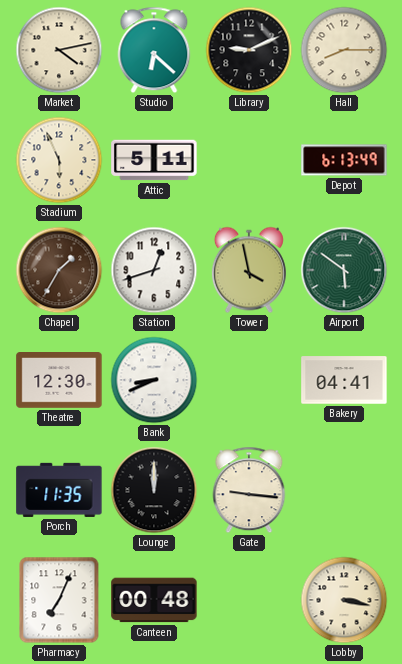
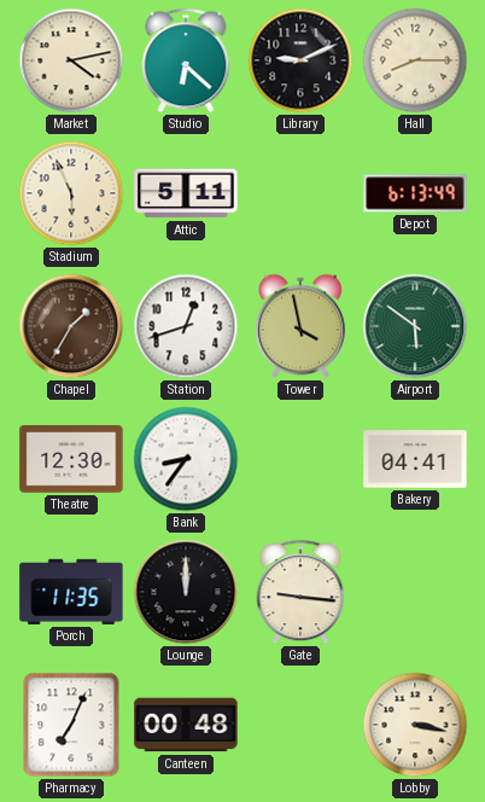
Bank: 8:41 -> 8:36
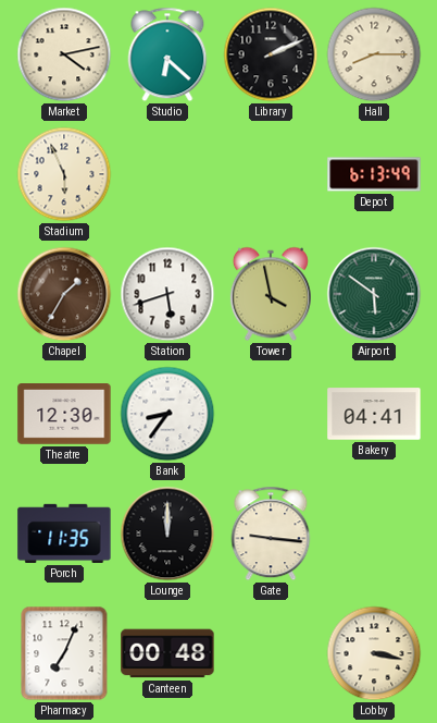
Library: 9:11 -> 2:11
Attic: 5:11 -> none
Station: 12:42 -> 5:42
